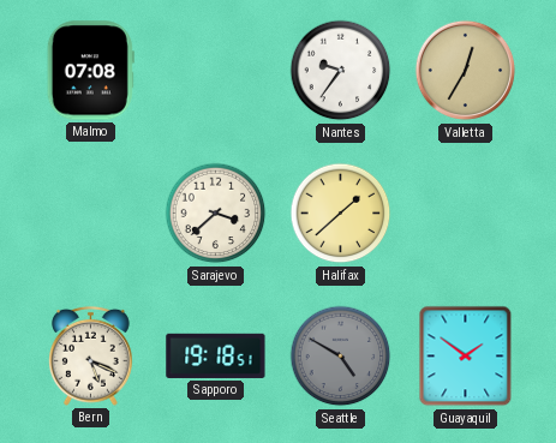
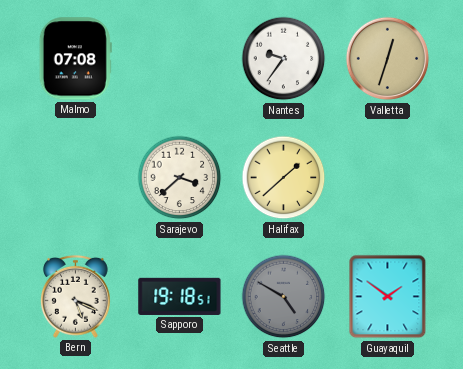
Valletta: 12:35 -> 12:33
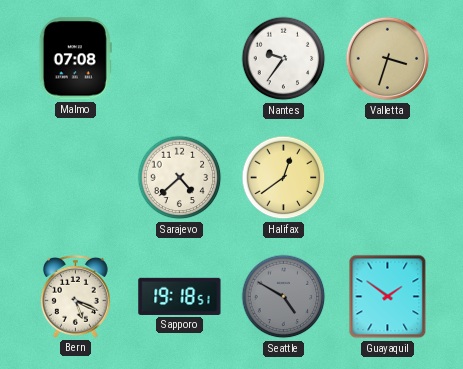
Valletta: 12:33 -> 3:33
Sarajevo: 3:38 -> 4:38
Halifax: 1:38 -> 12:39
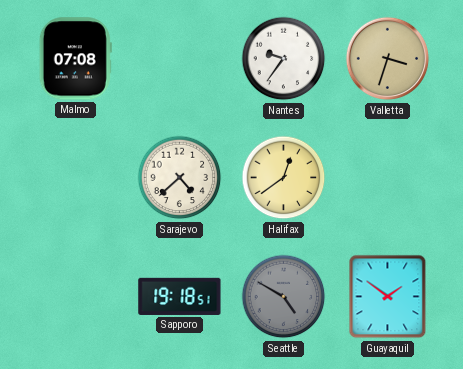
Bern: 5:19 -> none
